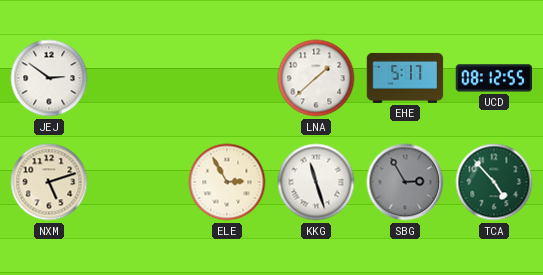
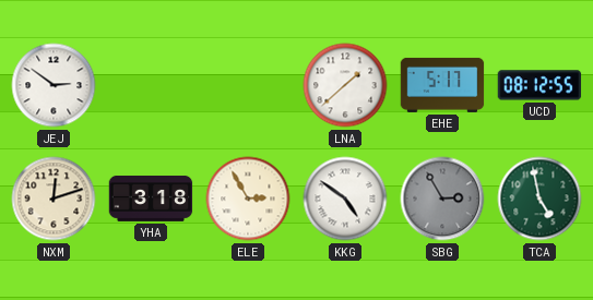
NXM: 5:12 -> 12:12
YHA: none -> 3:18
KKG: 11:27 -> 4:51
TCA: 4:53 -> 4:58
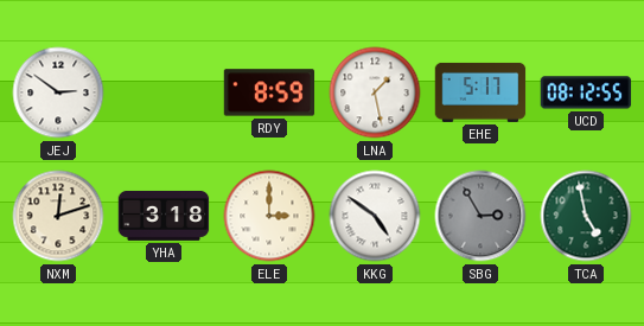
RDY: none -> 8:59
LNA: 1:38 -> 1:28
ELE: 2:55 -> 3:00
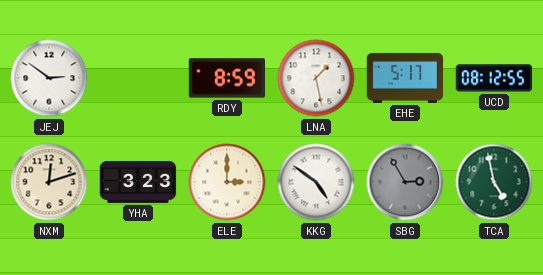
YHA: 3:18 -> 3:23
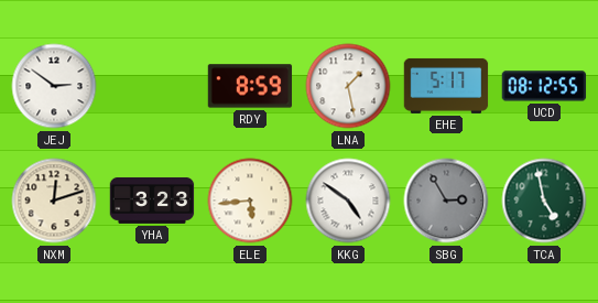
ELE: 3:00 -> 5:44
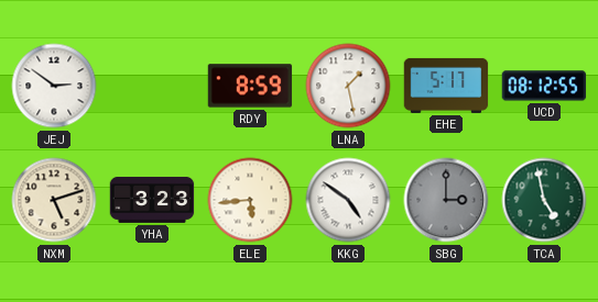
NXM: 12:12 -> 5:12
SBG: 2:55 -> 3:00
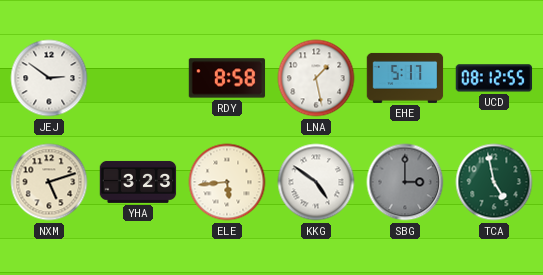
RDY: 8:59 -> 8:58
